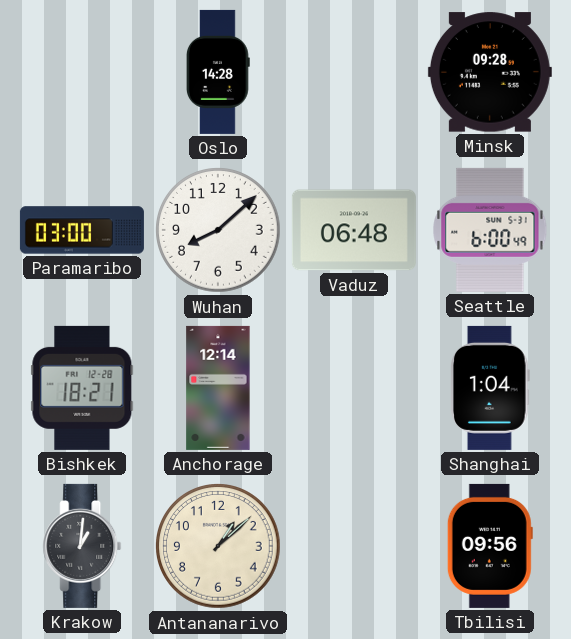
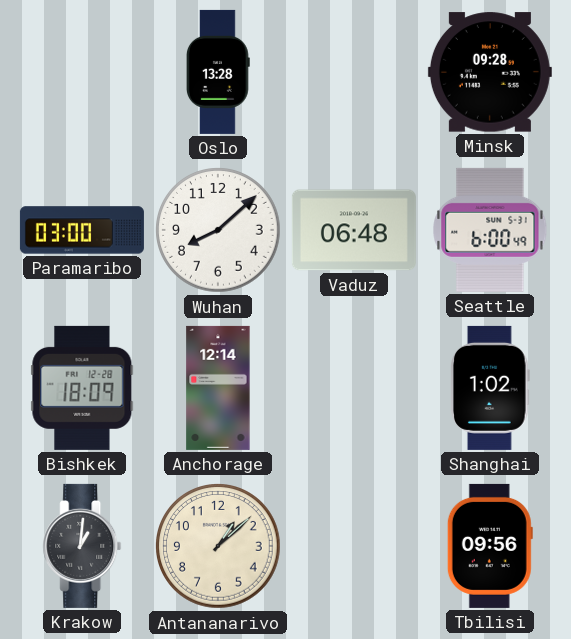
Oslo: 14:28 -> 13:28
Bishkek: 18:21 -> 18:09
Shanghai: 1:04 -> 1:02
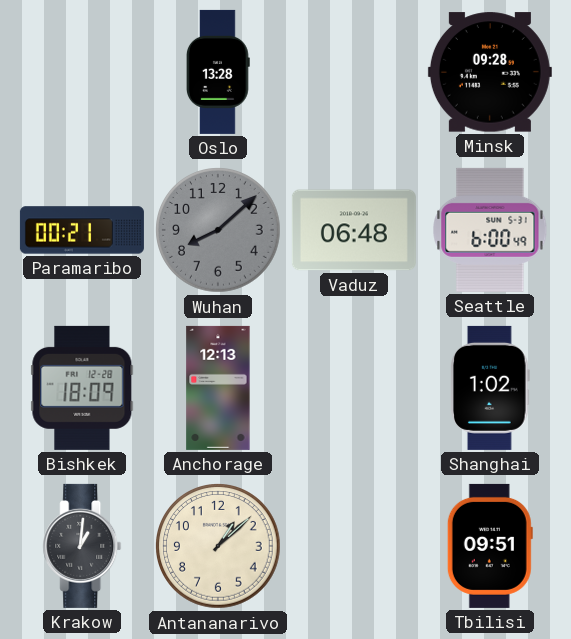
Paramaribo: 03:00 -> 00:21
Wuhan dial: white -> grey
Anchorage: 12:14 -> 12:13
Tbilisi: 09:56 -> 09:51
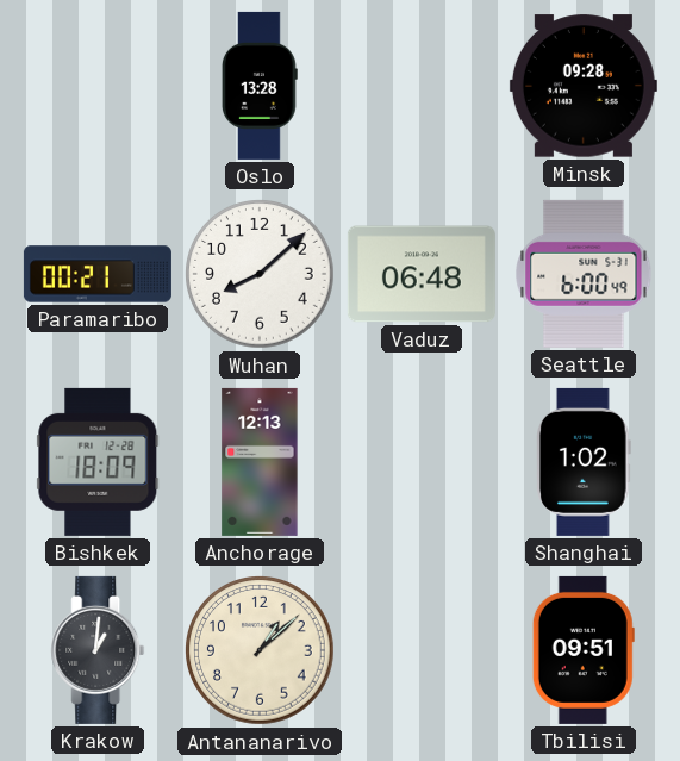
Wuhan dial: grey -> white
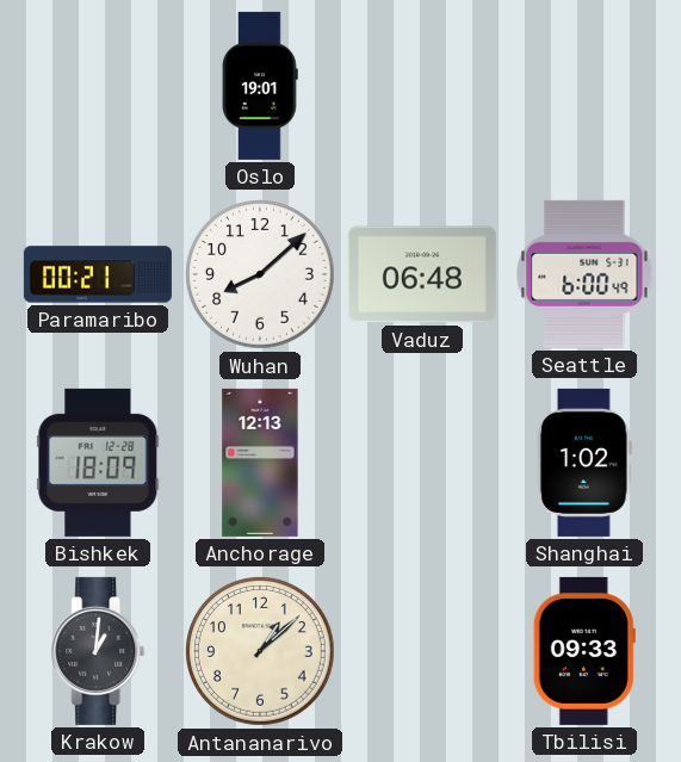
Oslo: 13:28 -> 19:01
Minsk: 09:28 -> none
Tbilisi: 09:51 -> 09:33
